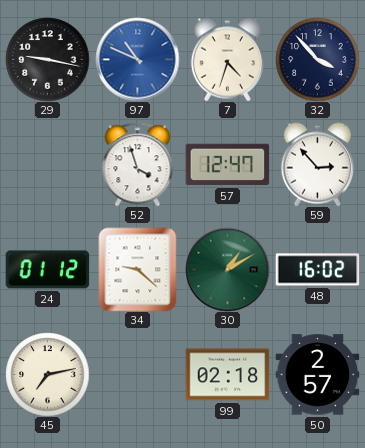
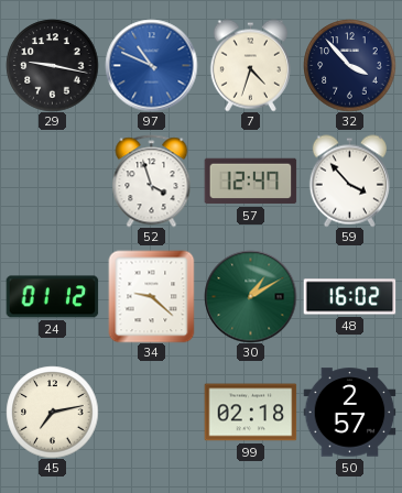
59: 2:53 -> 3:53
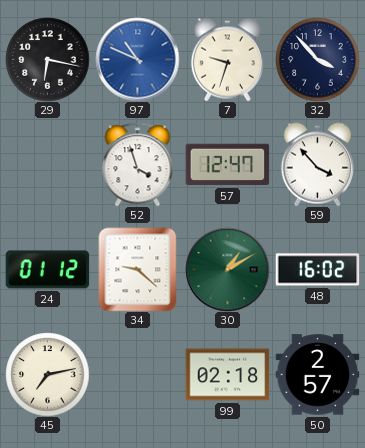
29: 9:17 -> 6:17
7: 4:33 -> 9:33
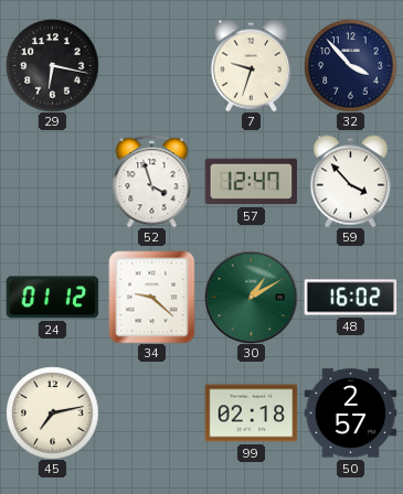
97: 10:49 -> none
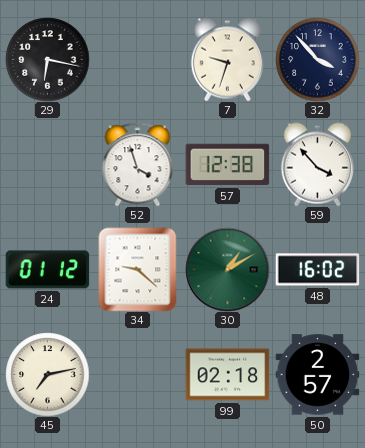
57: 12:47 -> 12:38
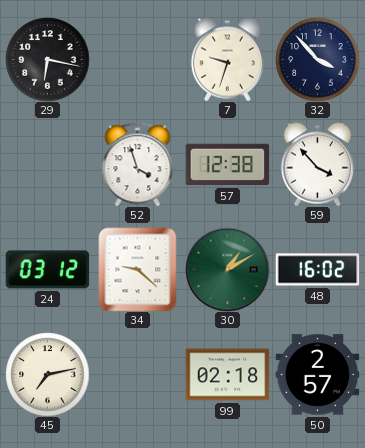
24: 01:12 -> 03:12
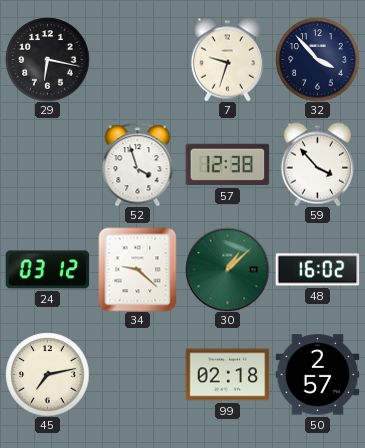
30: 1:10 -> 1:08
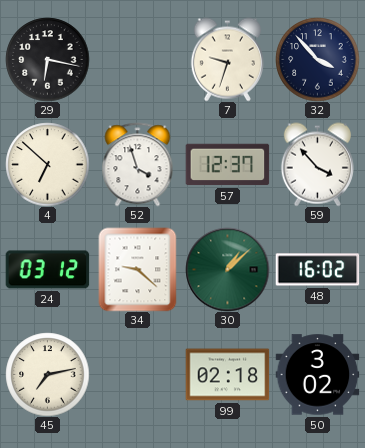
4: none -> 6:52
57: 12:38 -> 12:37
50: 2:57 -> 3:02
